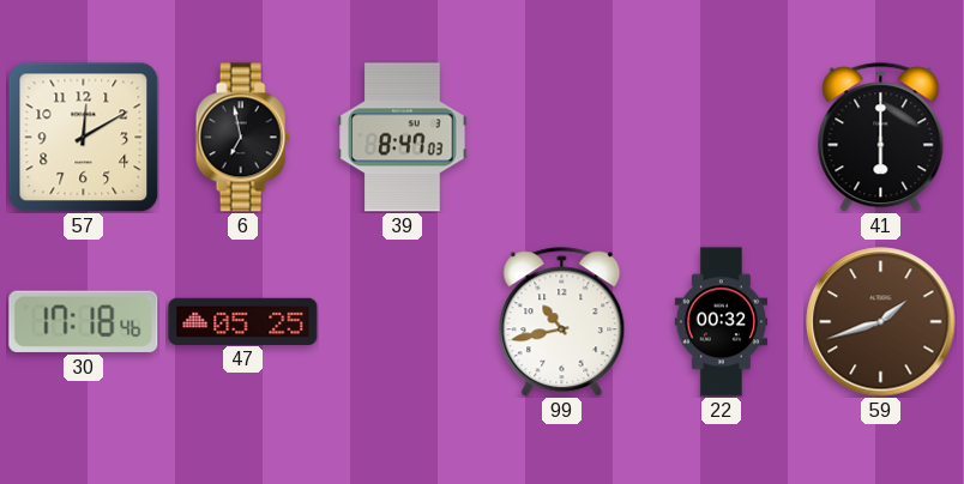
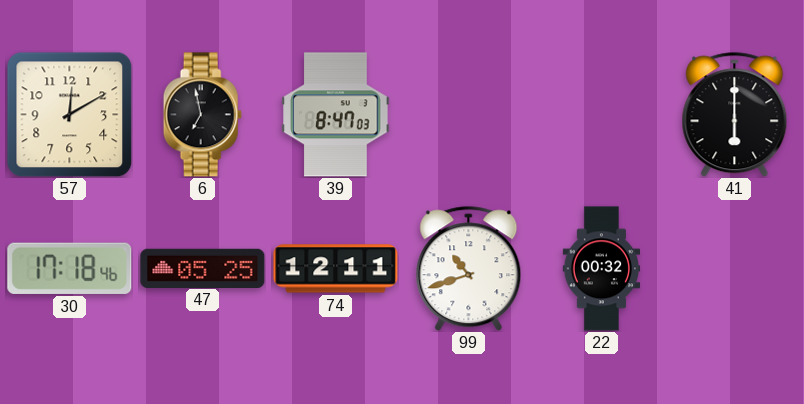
74: none -> 12:11
99: 10:43 -> 10:42
59: 1:42 -> none
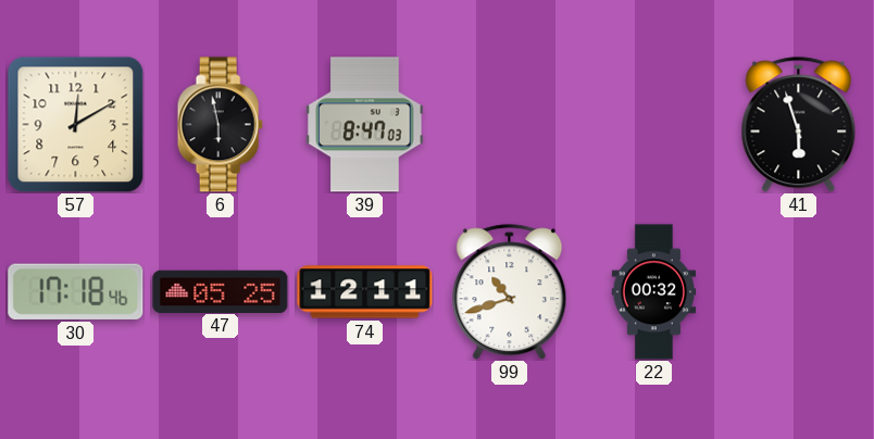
6: 6:58 -> 5:58
41: 6:00 -> 5:57
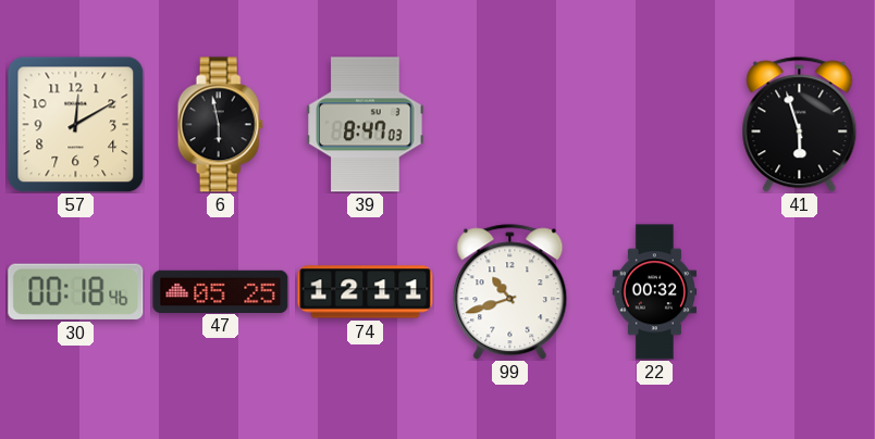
30: 17:18 -> 00:18
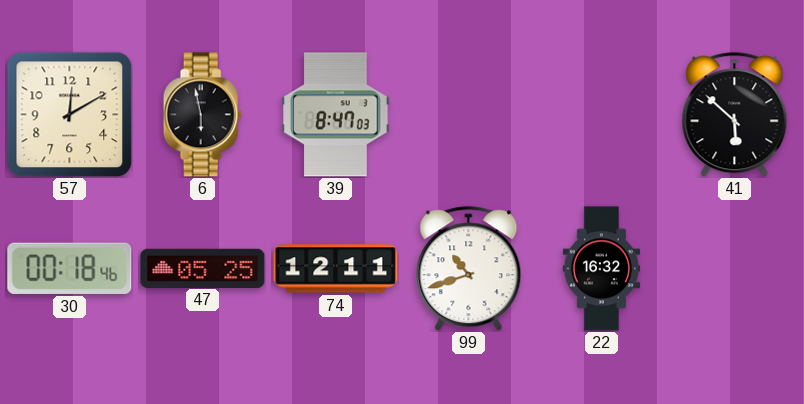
41: 5:57 -> 5:52
22: 00:32 -> 16:32
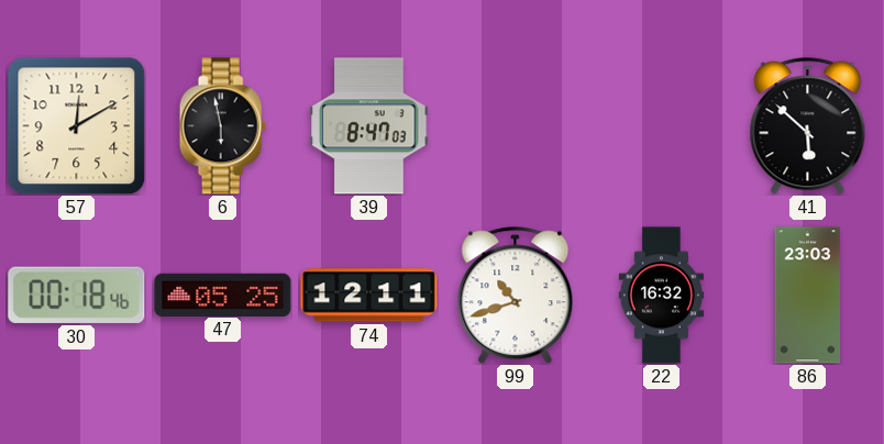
86: none -> 23:03
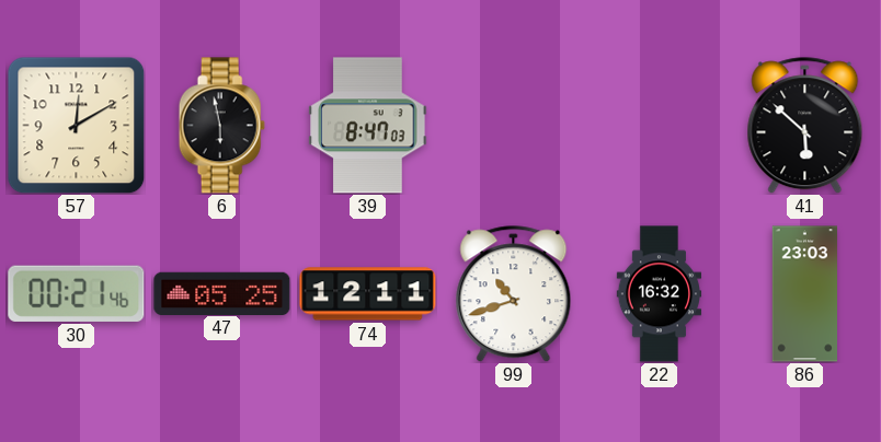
30: 00:18 -> 00:21
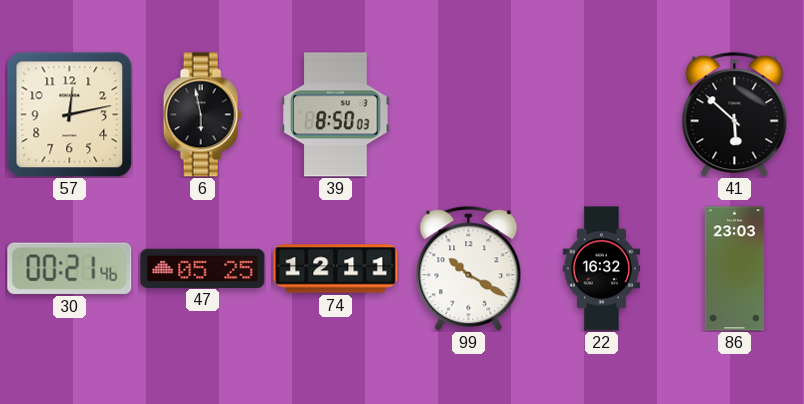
57: 12:10 -> 12:13
39: 8:47 -> 8:50
99: 10:42 -> 10:20
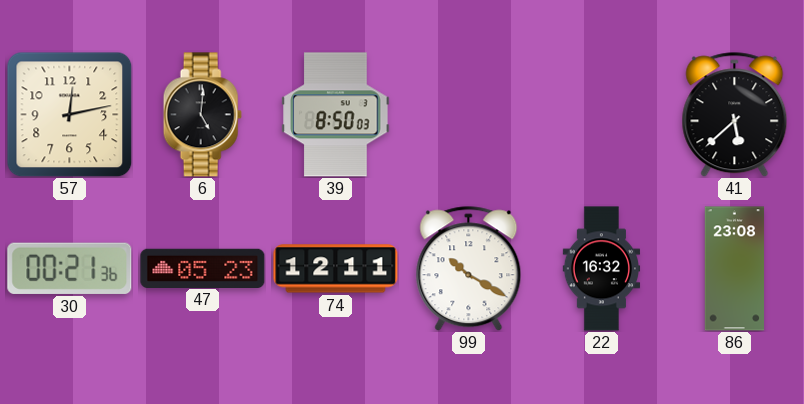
6: 5:58 -> 5:01
41: 5:52 -> 5:38
30: 00:21:46 -> 00:21:36
47: 05:25 -> 05:23
86: 23:03 -> 23:08
